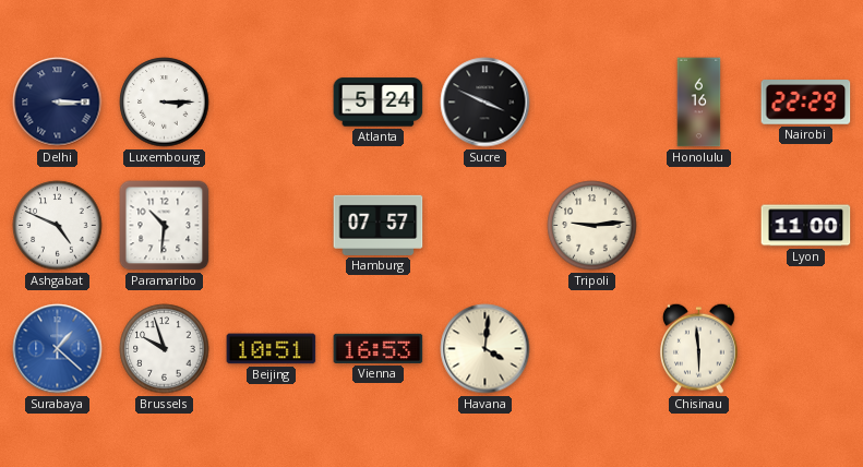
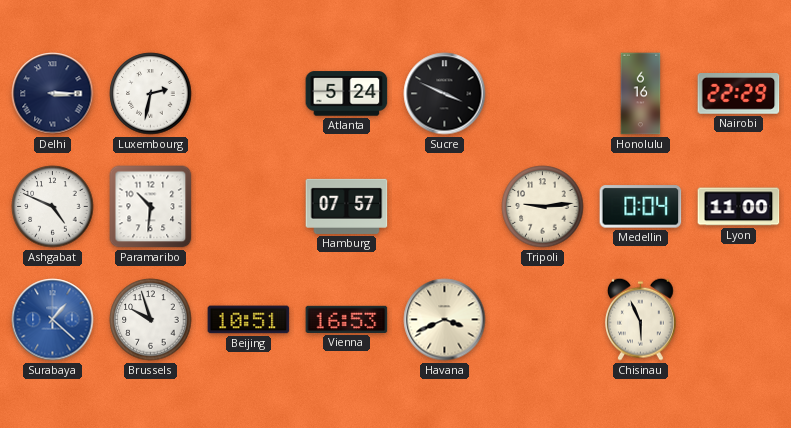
Luxembourg: 3:15 -> 2:32
Medellin: none -> 0:04
Havana: 4:01 -> 3:41
Chisinau: 5:59 -> 5:56
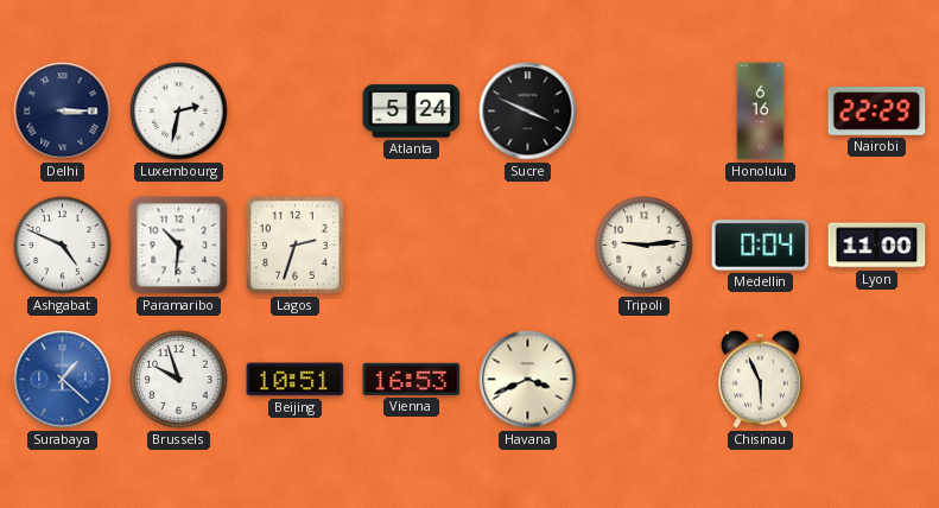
Lagos: none -> 2:33
Hamburg: 07:57 -> none
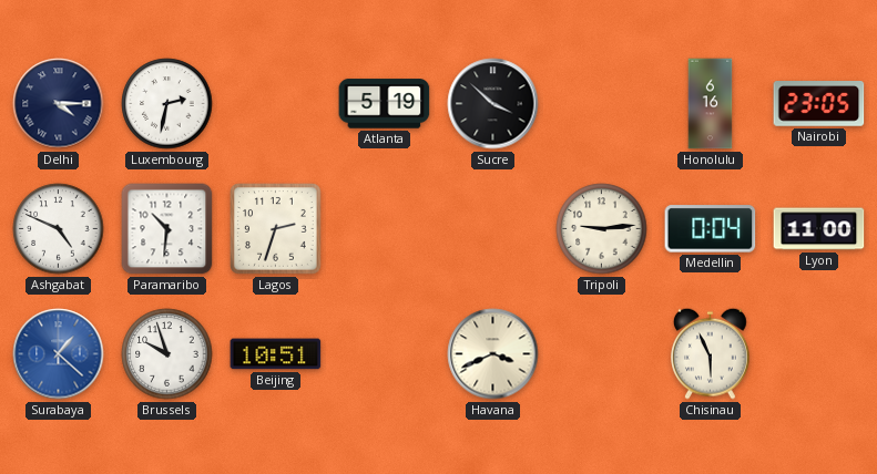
Delhi: 3:15 -> 4:15
Atlanta: 5:24 -> 5:19
Sucre: 3:49 -> 3:52
Nairobi: 22:29 -> 23:05
Vienna: 16:53 -> none
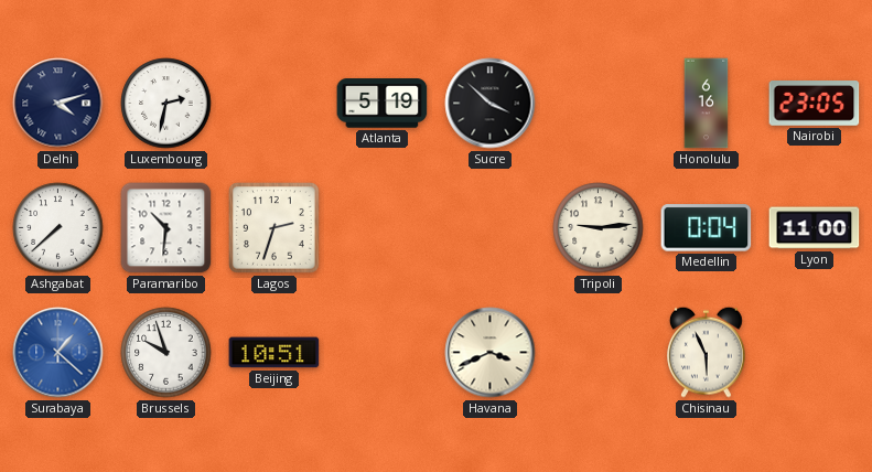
Delhi: 4:15 -> 4:12
Ashgabat: 4:49 -> 7:38
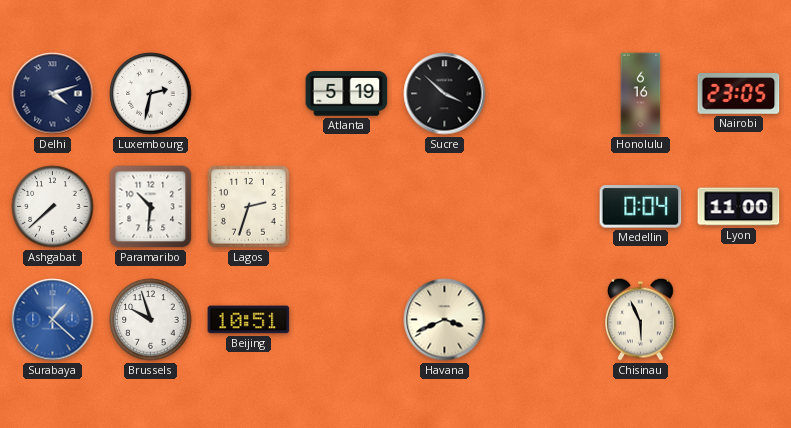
Tripoli: 9:14 -> none
